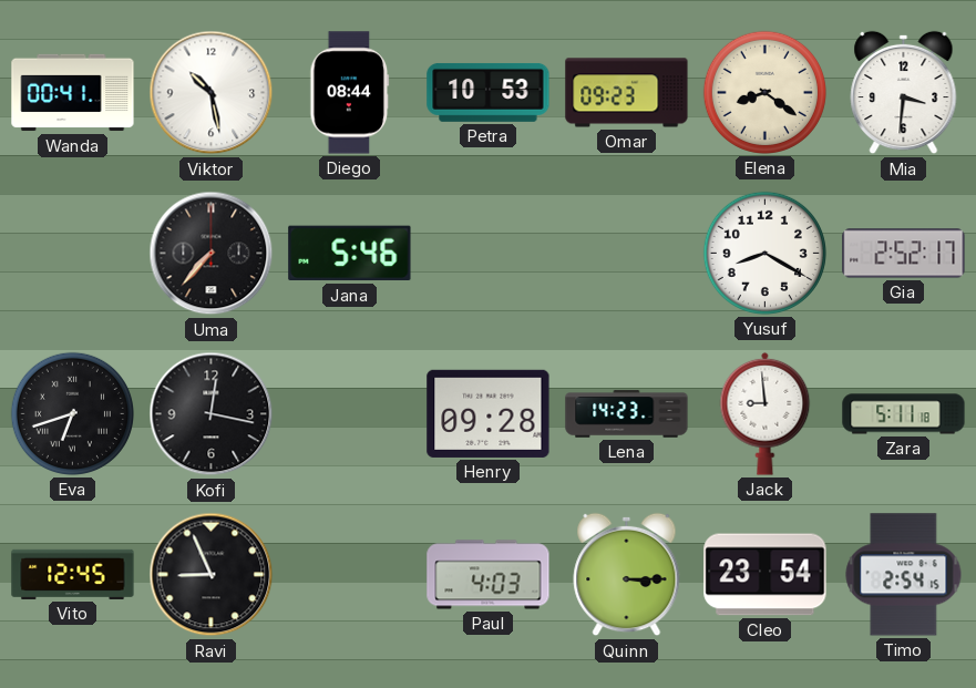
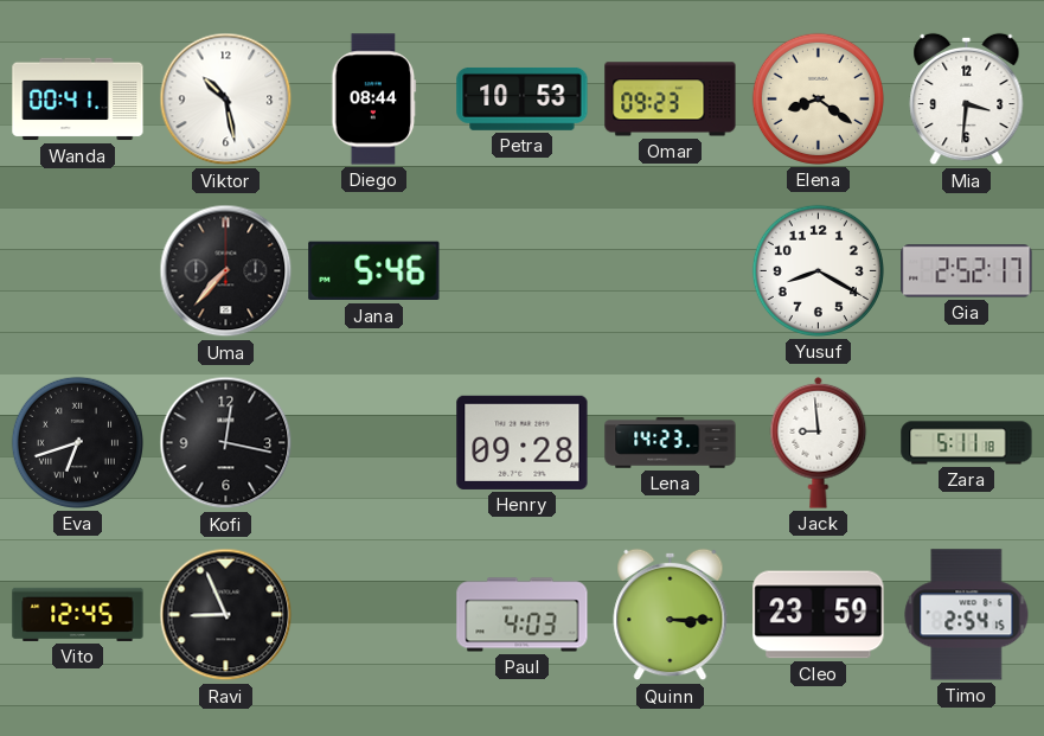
Cleo: 23:54 -> 23:59
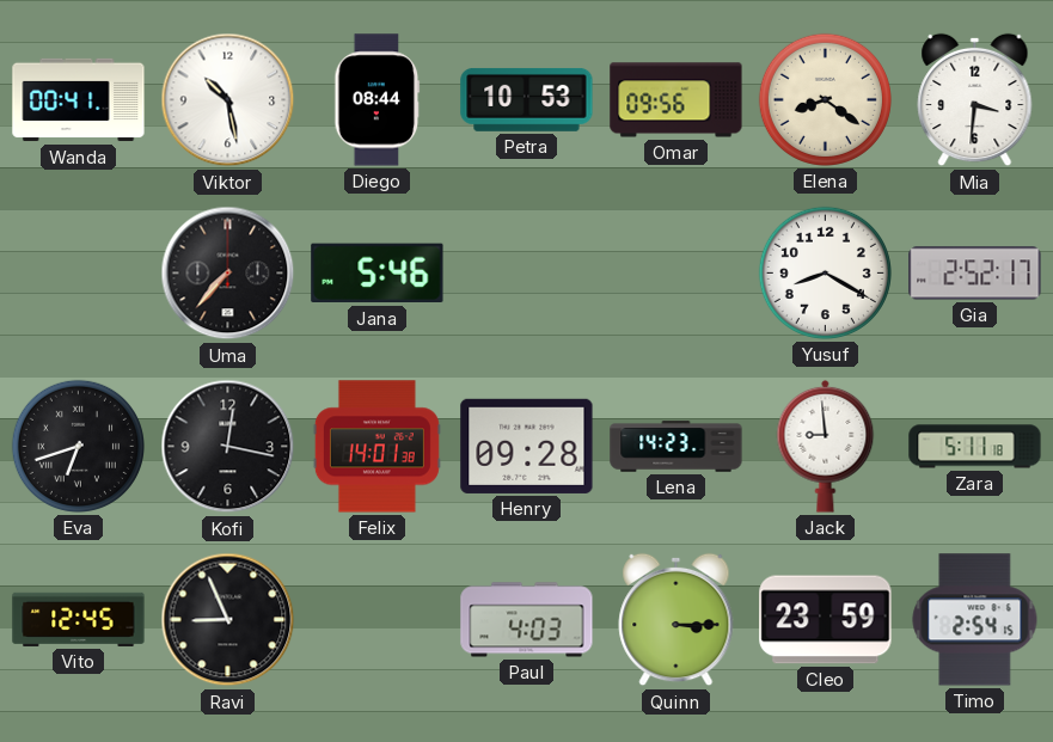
Omar: 09:23 -> 09:56
Felix: none -> 14:01
